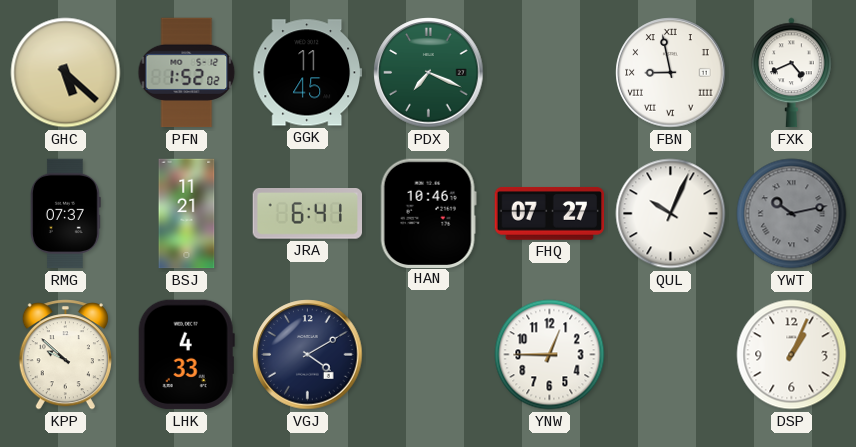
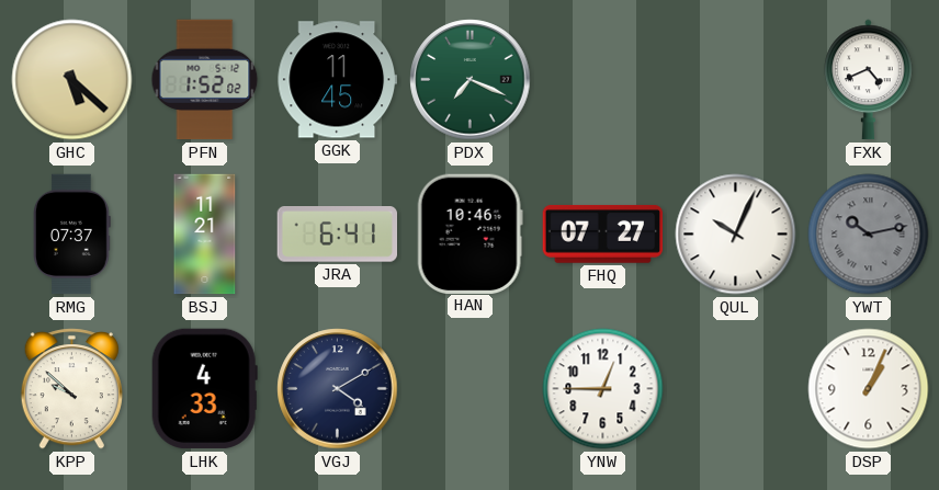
FBN: 8:58 -> none
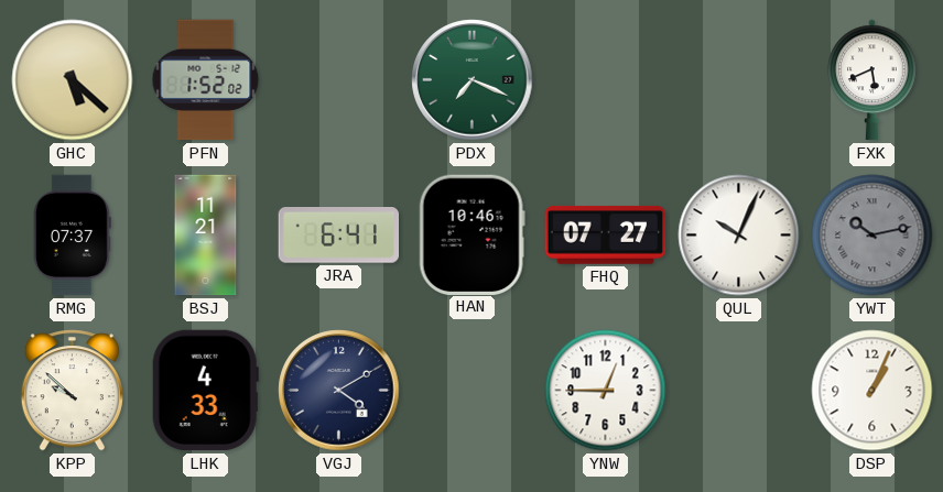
GGK: 11:45 -> none
FXK: 4:41 -> 5:41
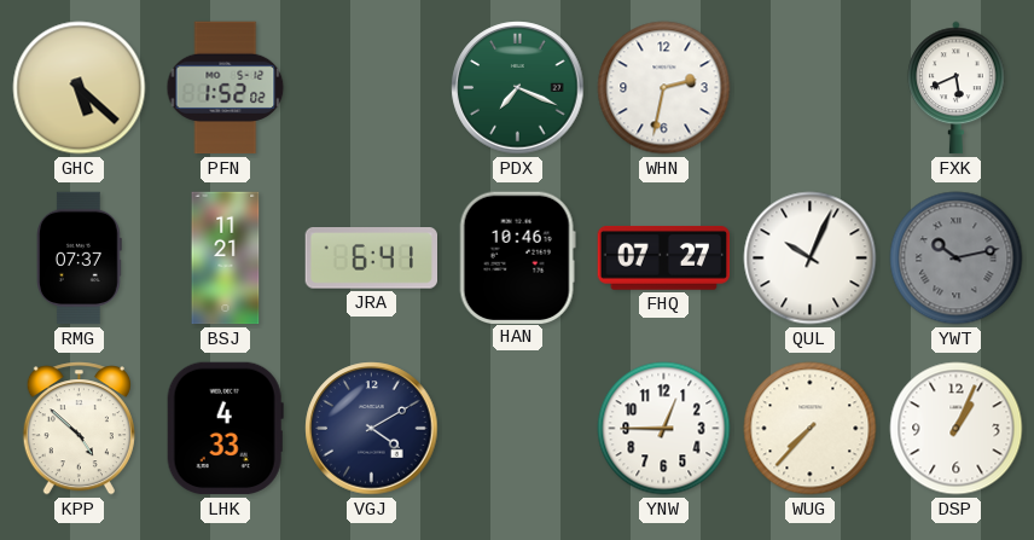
WHN: none -> 2:32
KPP: 9:52 -> 4:52
WUG: none -> 7:37
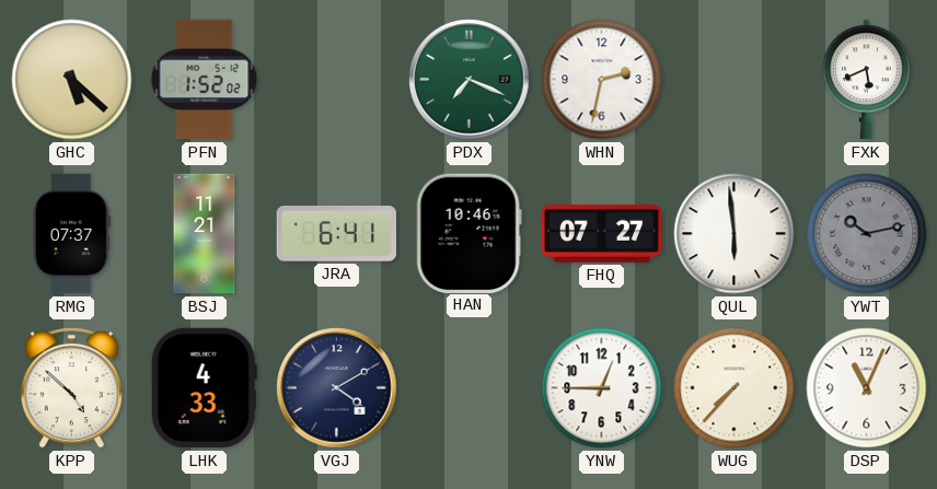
QUL: 10:04 -> 5:59
DSP: 1:04 -> 11:04
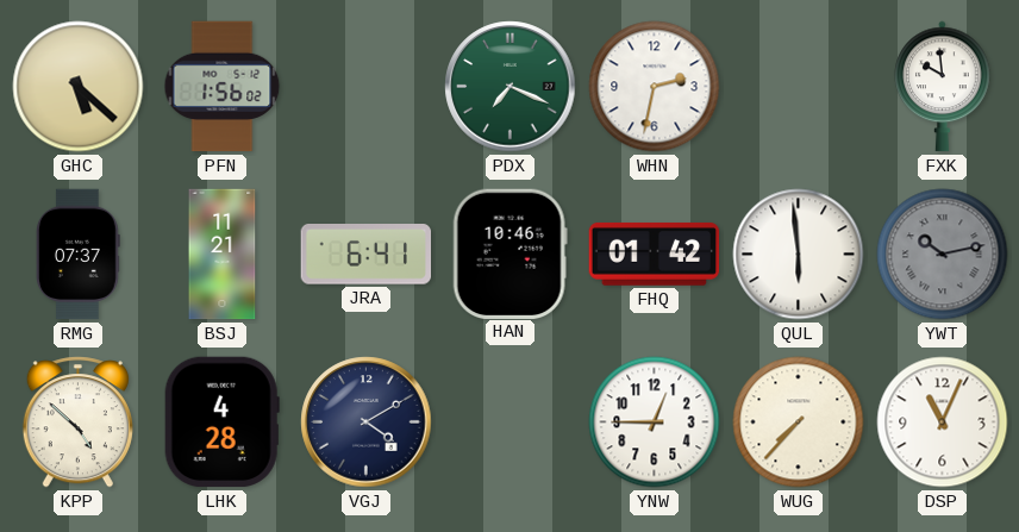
PFN: 1:52 -> 1:56
FXK: 5:41 -> 9:59
FHQ: 07:27 -> 01:42
LHK: 4:33 -> 4:28
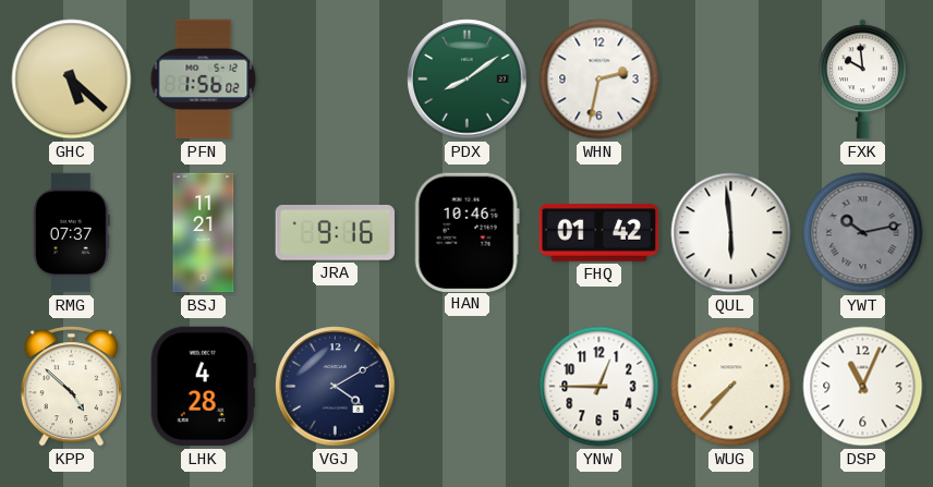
PDX: 7:19 -> 8:09
JRA: 6:41 -> 9:16
